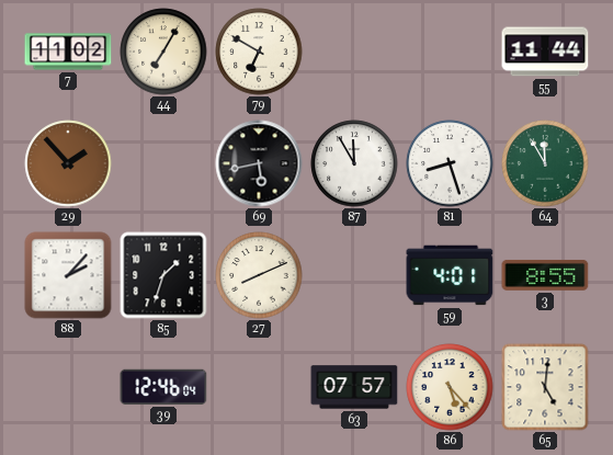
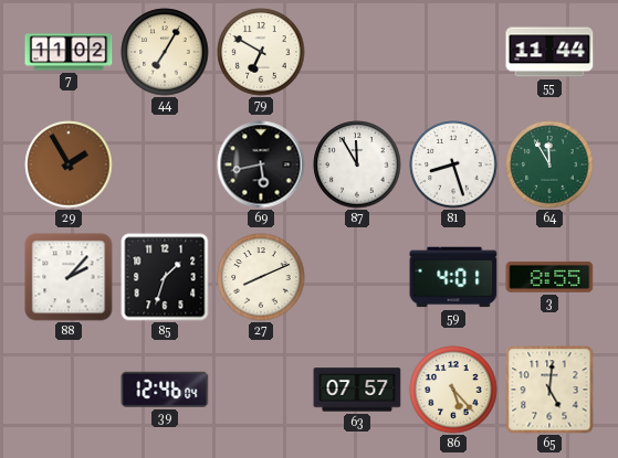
29: 1:53 -> 1:55
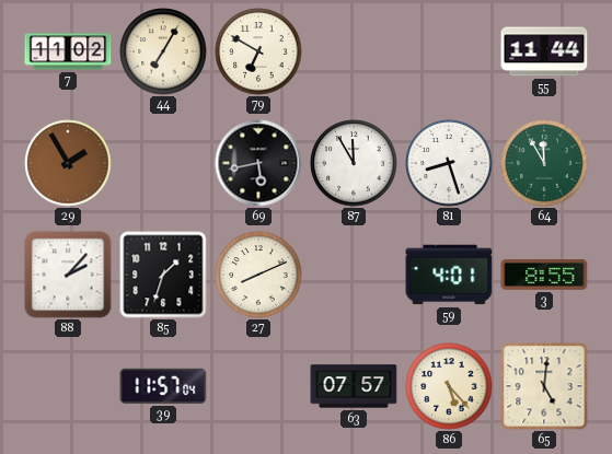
39: 12:46 -> 11:57
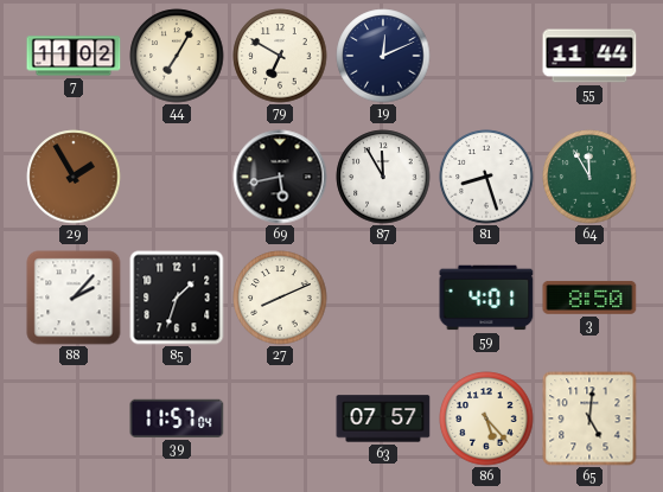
19: none -> 12:11
3: 8:55 -> 8:50
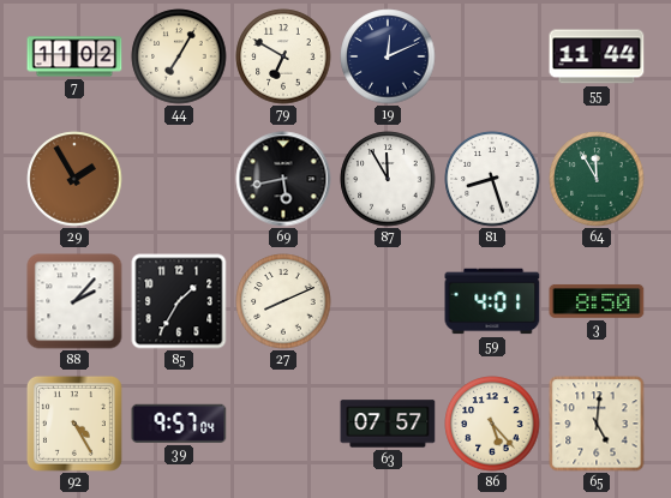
85: 1:33 -> 1:35
92: none -> 4:25
39: 11:57 -> 9:57
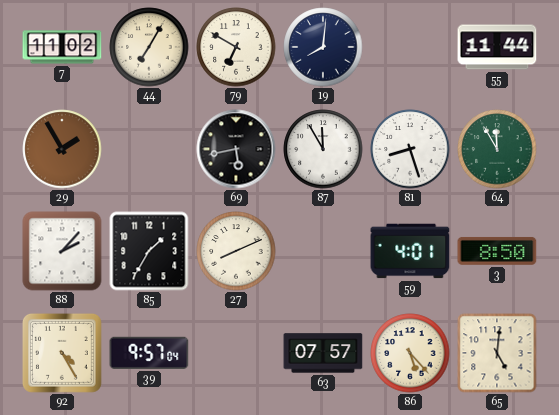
19: 12:11 -> 8:01
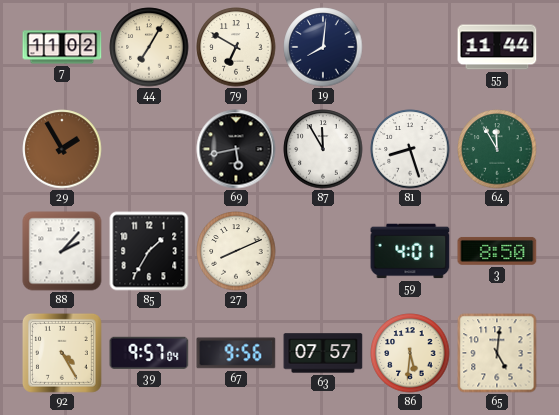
67: none -> 9:56
86: 5:23 -> 5:31
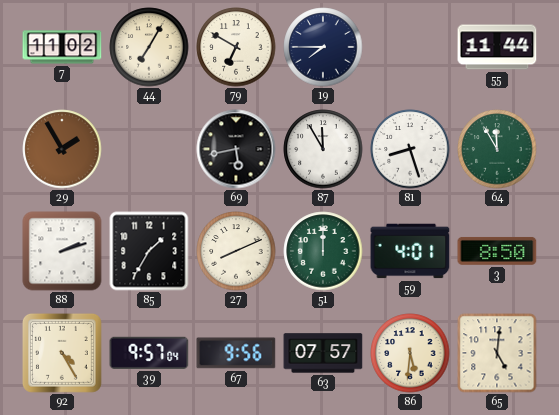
19: 8:01 -> 7:45
88: 2:07 -> 2:12
51: none -> 12:00
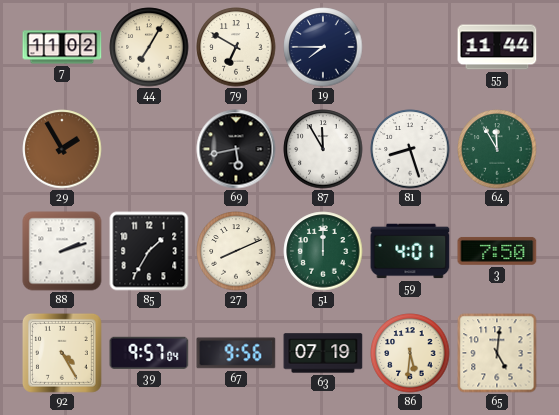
3: 8:50 -> 7:50
63: 07:57 -> 07:19
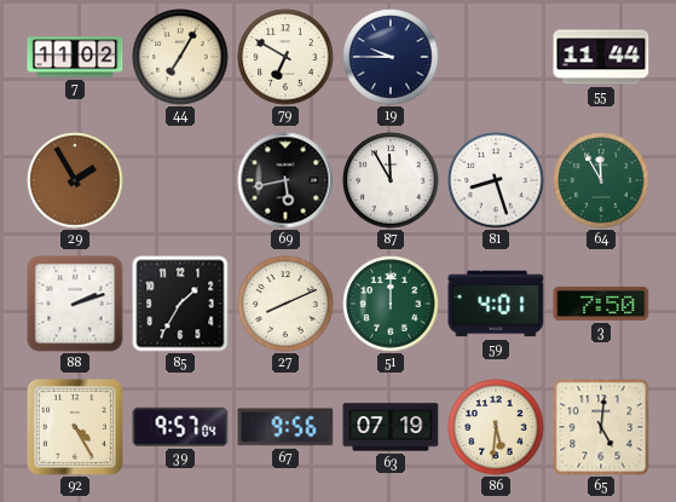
19: 7:45 -> 9:45
